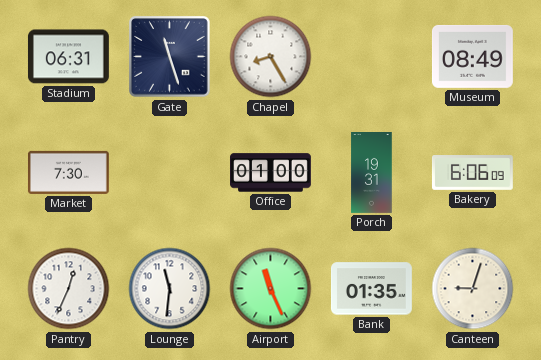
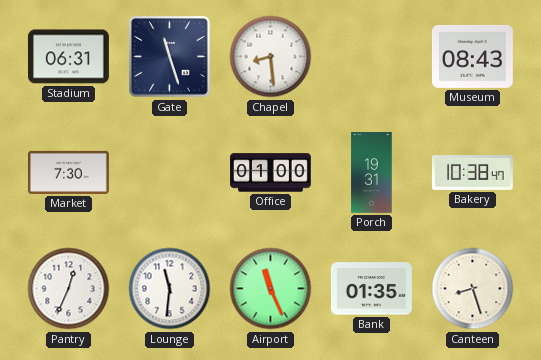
Chapel: 8:25 -> 8:29
Museum: 08:49 -> 08:43
Bakery: 6:06 -> 10:38
Canteen: 9:03 -> 8:27
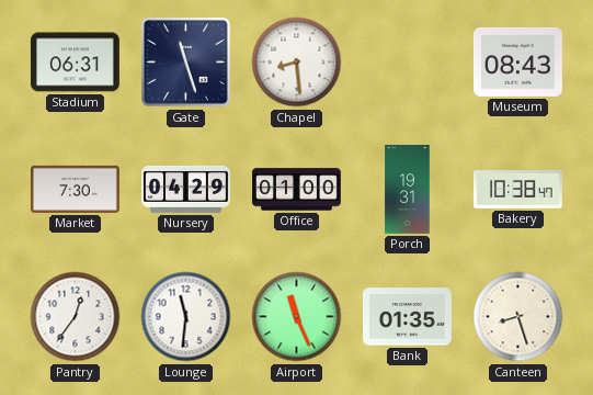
Nursery: none -> 04:29
Pantry: 12:34 -> 12:36
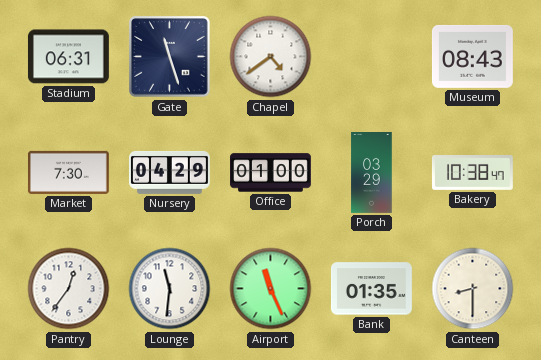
Chapel: 8:29 -> 4:39
Porch: 19:31 -> 03:29
Canteen: 8:27 -> 8:30
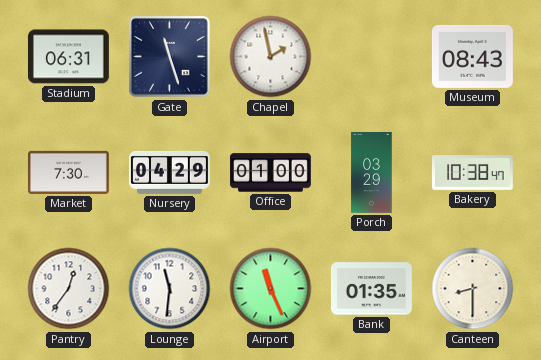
Chapel: 4:39 -> 1:58
